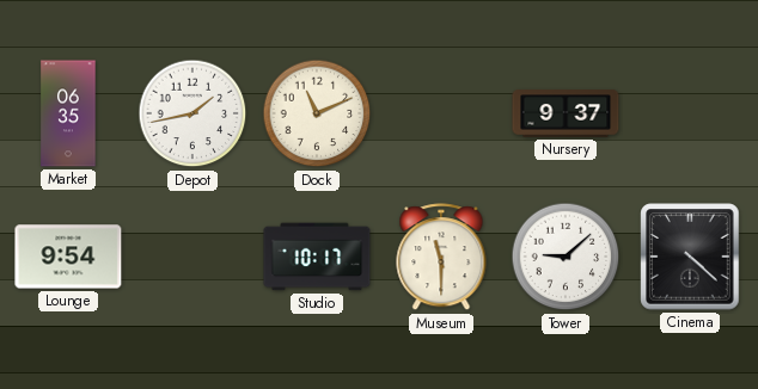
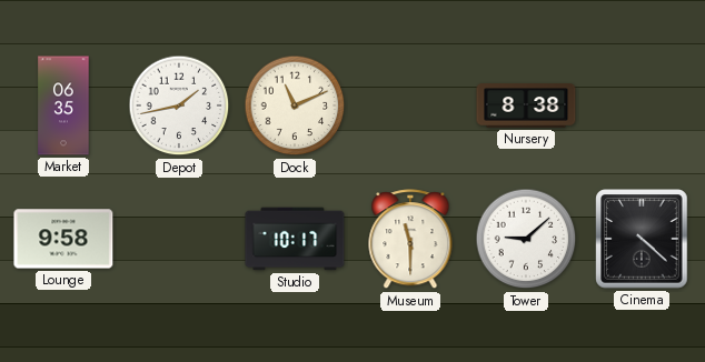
Nursery: 9:37 -> 8:38
Lounge: 9:54 -> 9:58
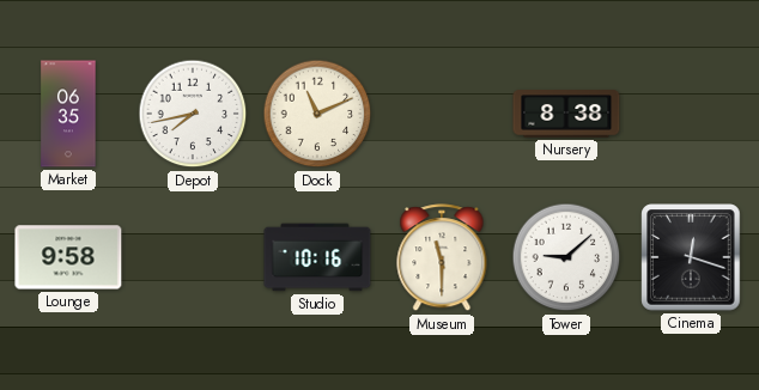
Depot: 1:43 -> 7:43
Studio: 10:17 -> 10:16
Cinema: 4:22 -> 12:18
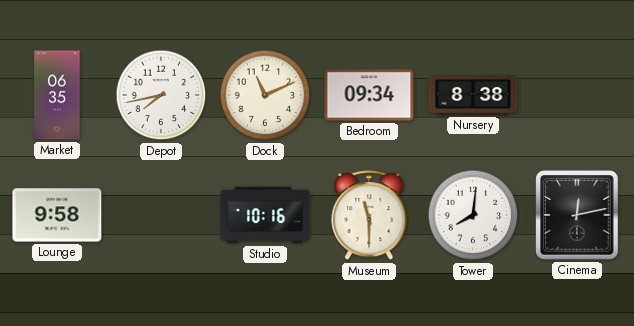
Bedroom: none -> 09:34
Tower: 9:08 -> 8:01
Cinema: 12:18 -> 12:13
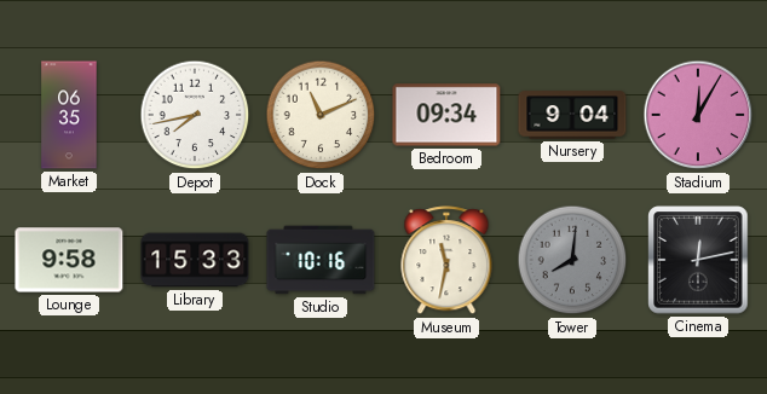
Nursery: 8:38 -> 9:04
Stadium: none -> 12:05
Library: none -> 15:33
Museum: 11:30 -> 11:32
Tower dial: white -> grey
